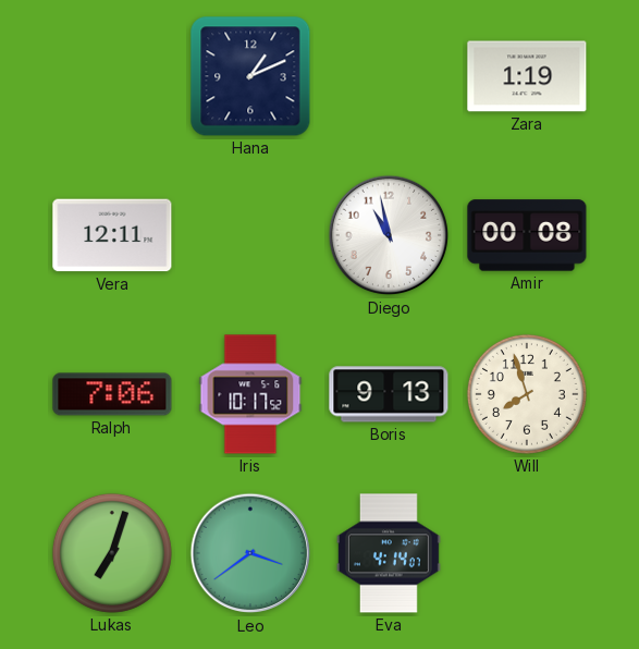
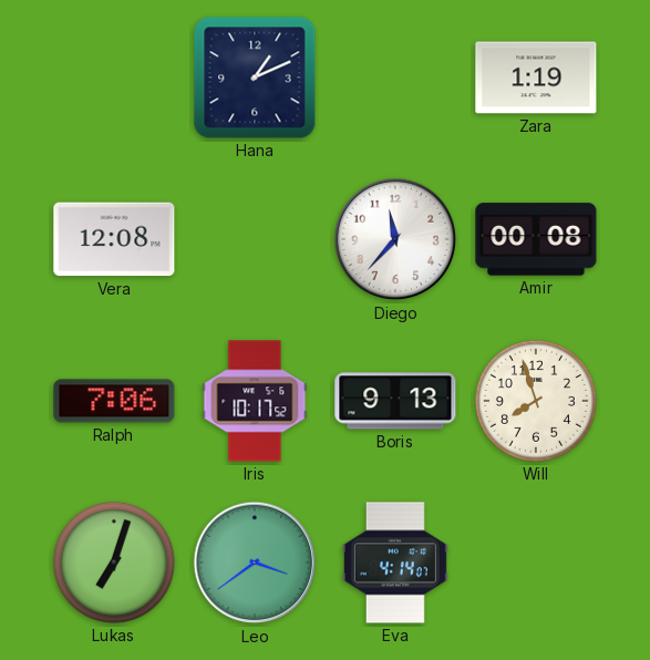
Vera: 12:11 -> 12:08
Diego: 10:58 -> 11:37
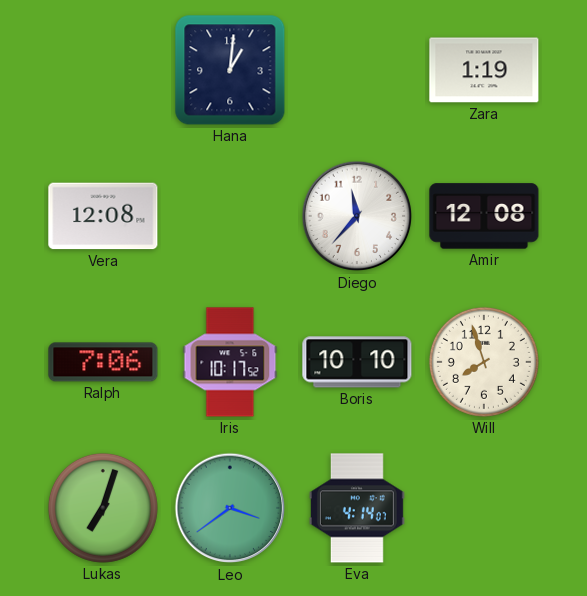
Hana: 1:11 -> 1:01
Amir: 00:08 -> 12:08
Boris: 9:13 -> 10:10
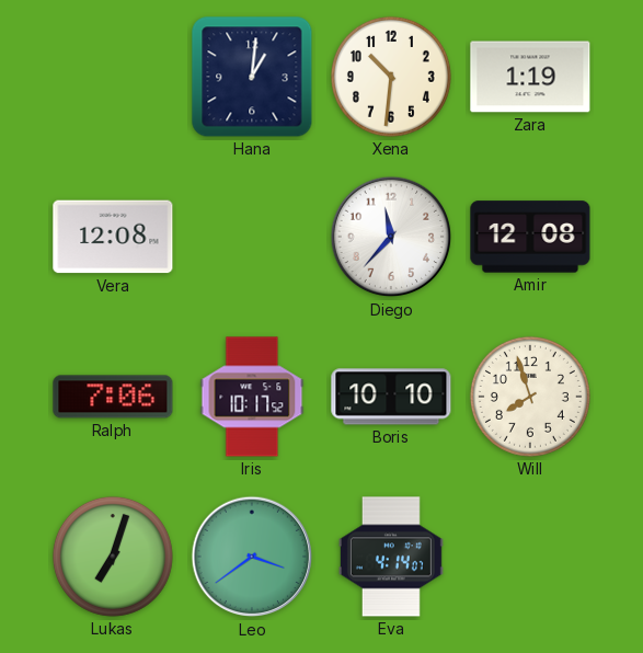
Xena: none -> 10:31
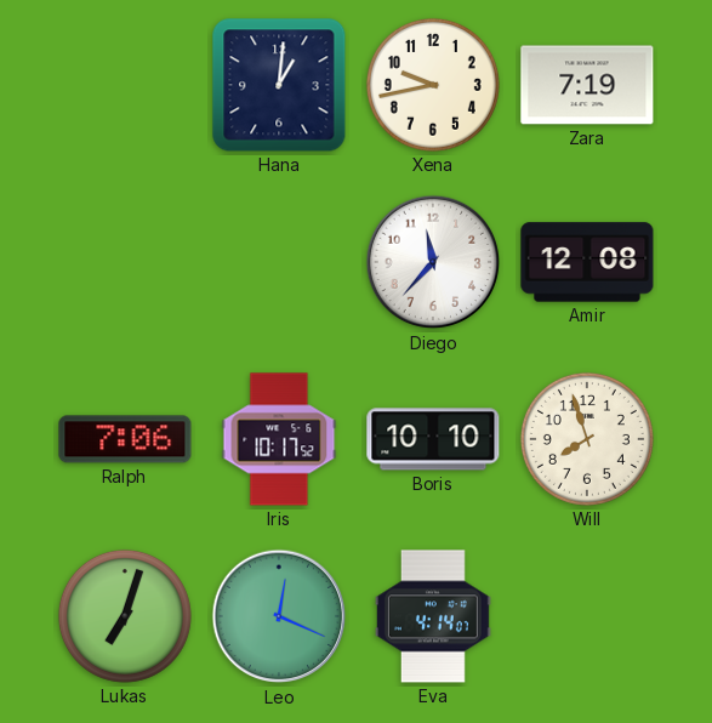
Xena: 10:31 -> 9:43
Zara: 1:19 -> 7:19
Vera: 12:08 -> none
Leo: 3:39 -> 12:19
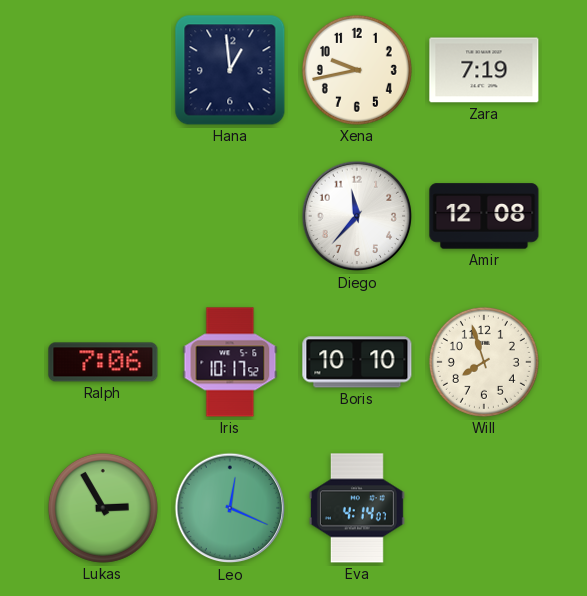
Hana: 1:01 -> 12:59
Lukas: 7:03 -> 2:55
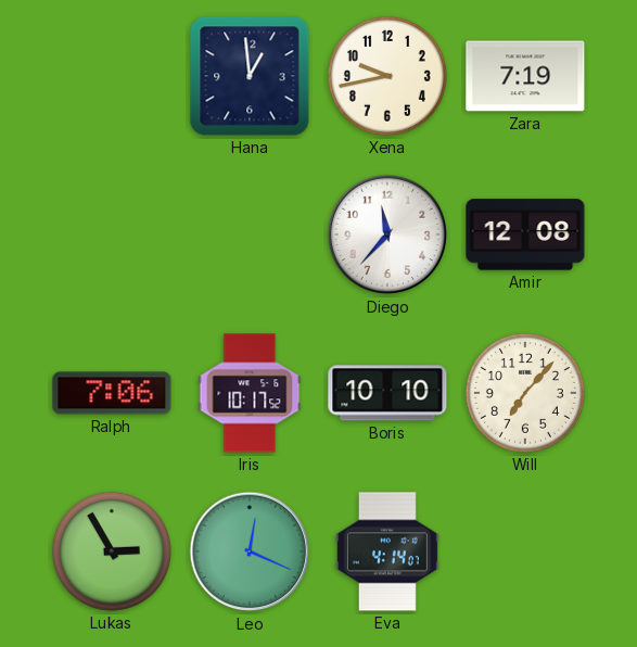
Will: 7:57 -> 7:07
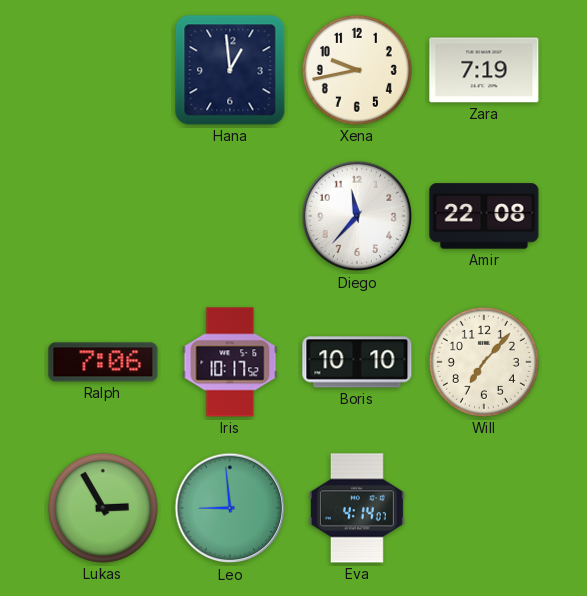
Amir: 12:08 -> 22:08
Leo: 12:19 -> 8:59
